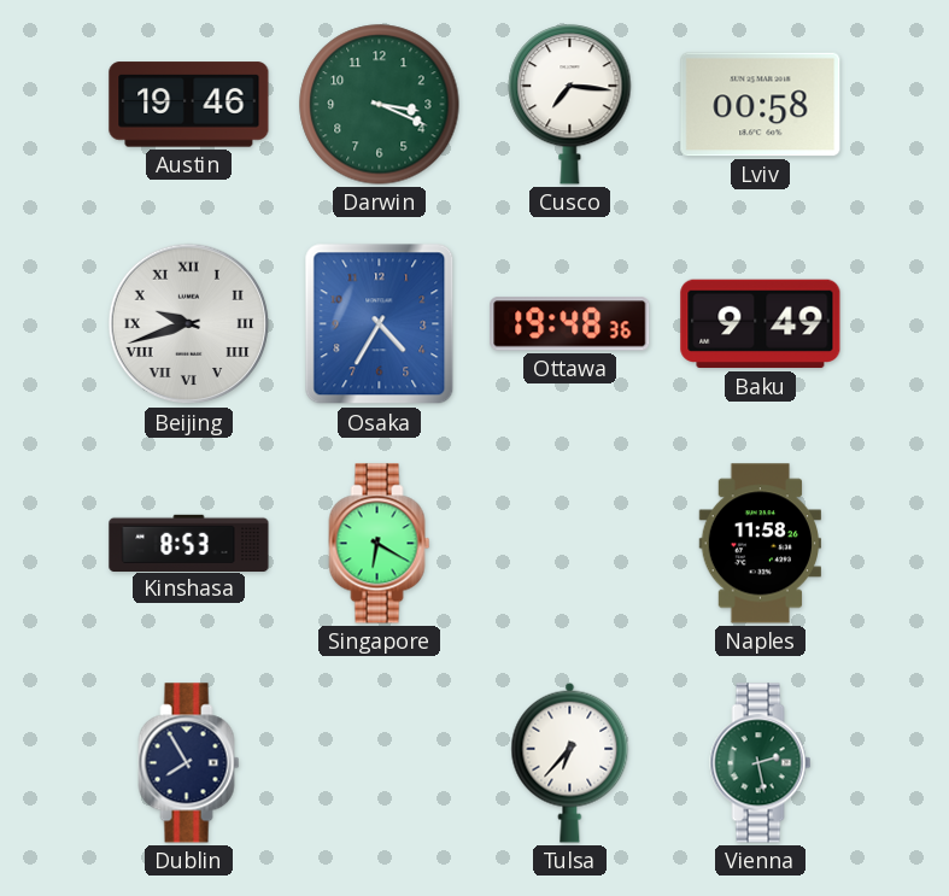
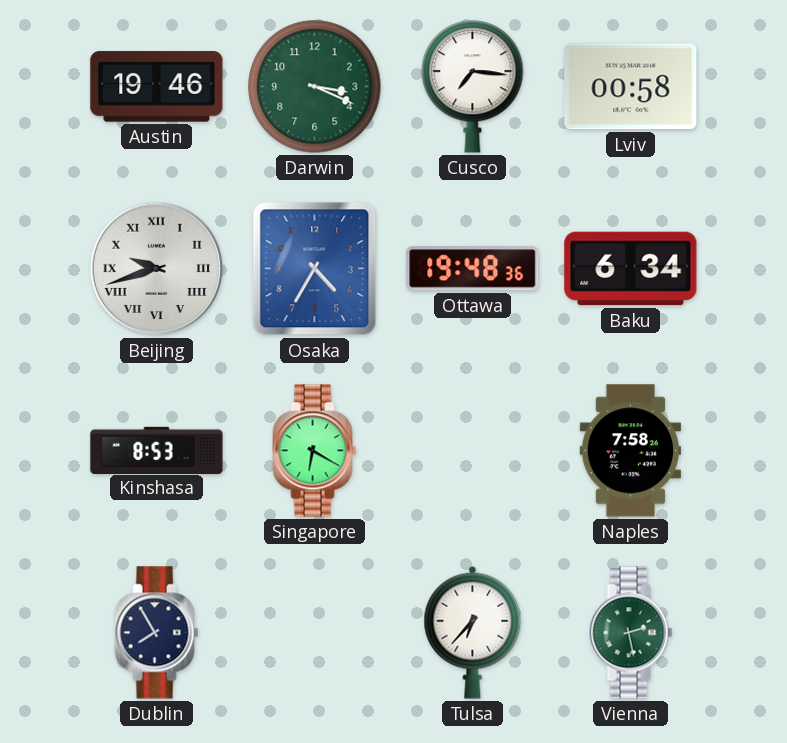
Baku: 9:49 -> 6:34
Naples: 11:58 -> 7:58
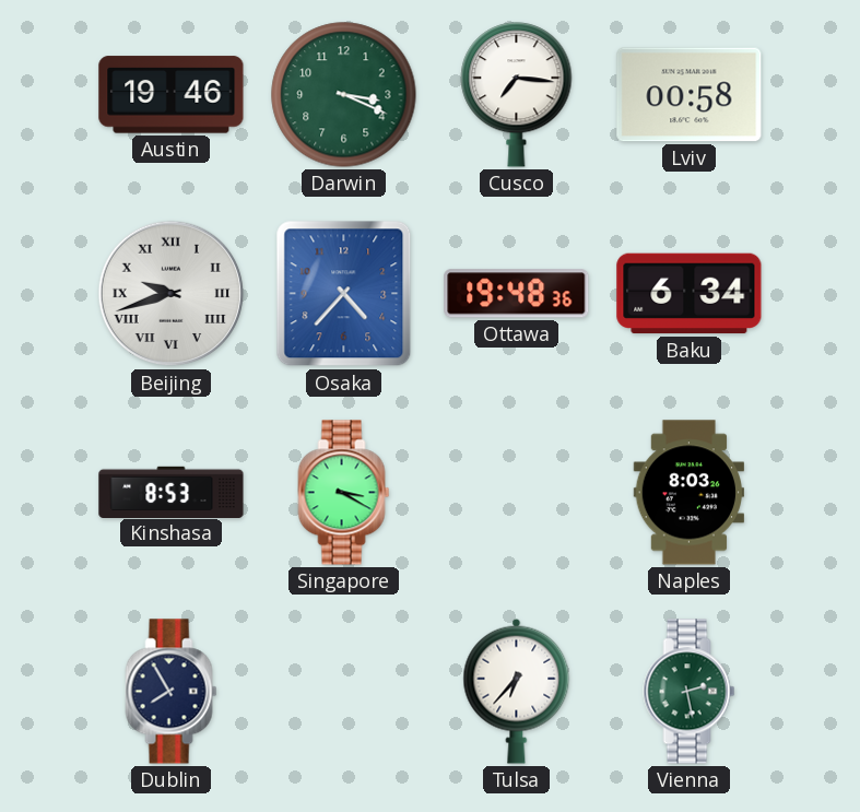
Osaka: 4:35 -> 4:37
Singapore: 6:20 -> 3:20
Naples: 7:58 -> 8:03
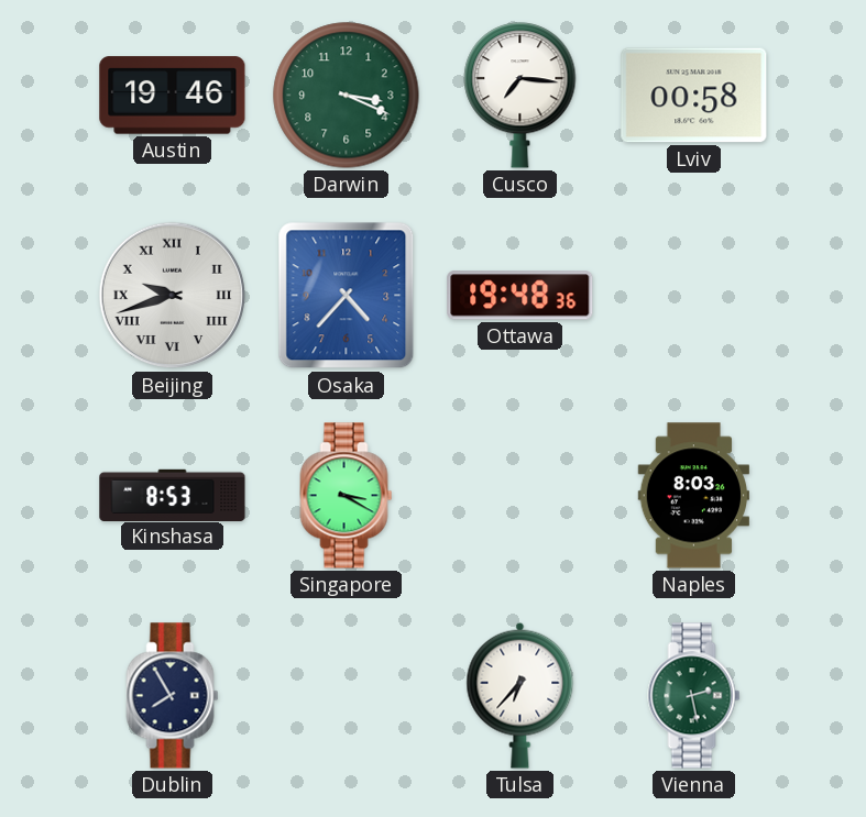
Baku: 6:34 -> none
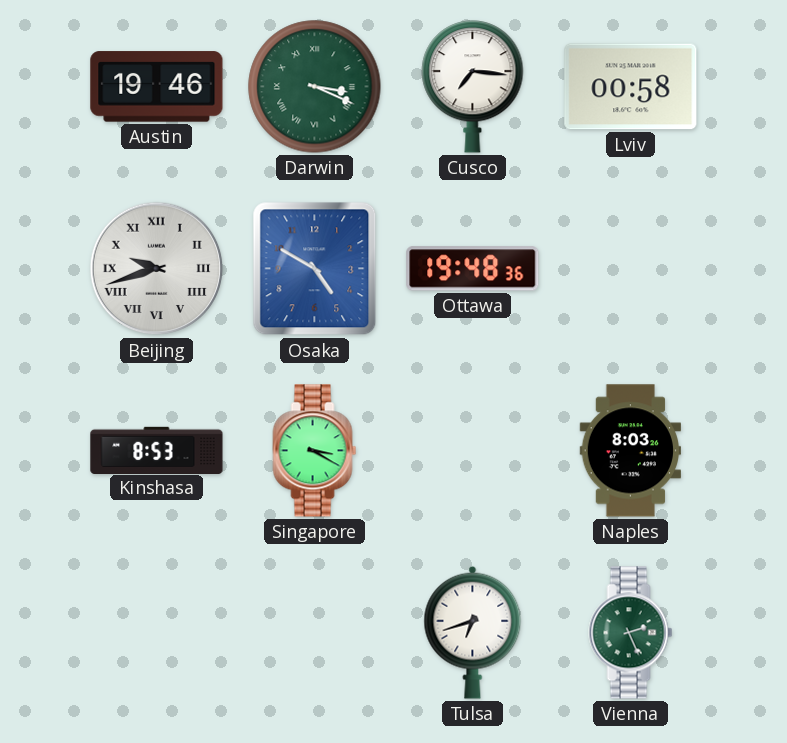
Darwin numerals: Arabic -> Roman
Osaka: 4:37 -> 4:50
Dublin: 7:55 -> none
Tulsa: 6:37 -> 6:42
Vienna: 2:28 -> 2:26
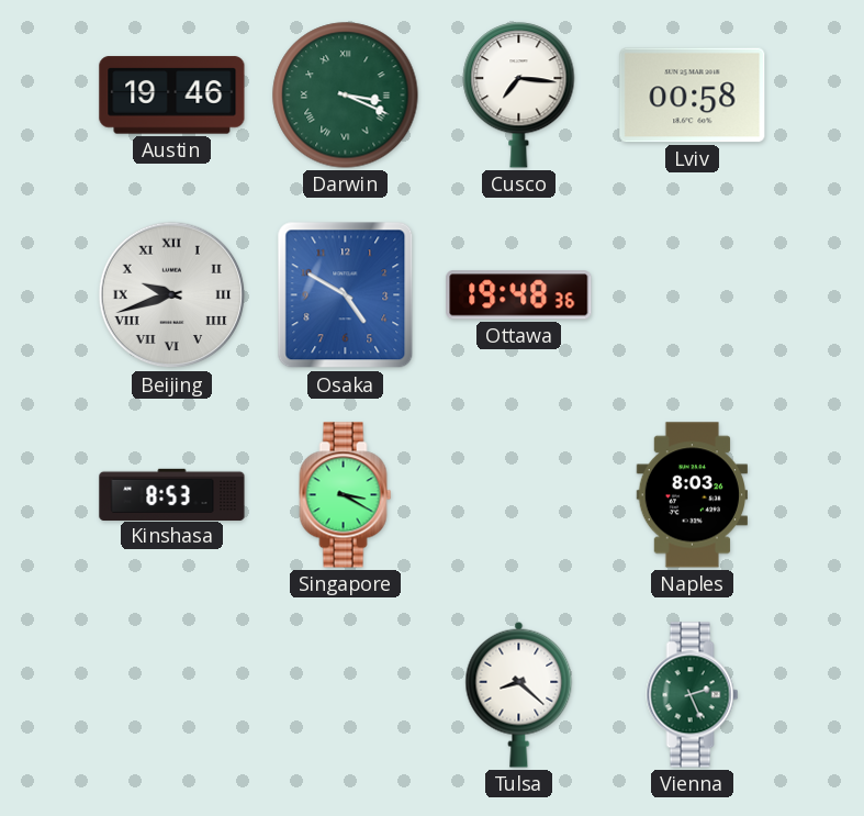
Tulsa: 6:42 -> 8:22
